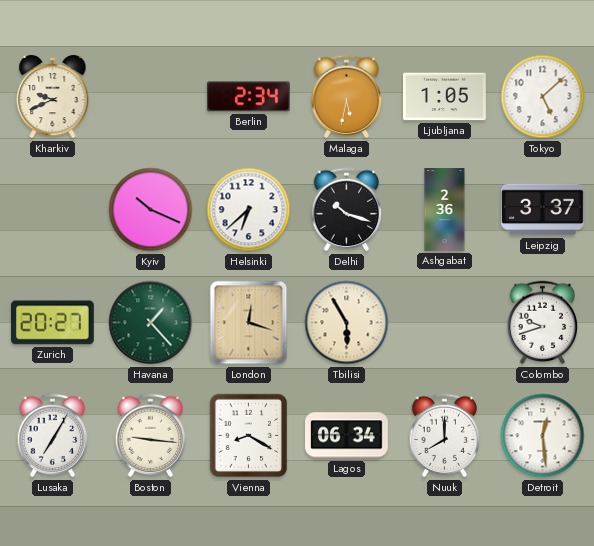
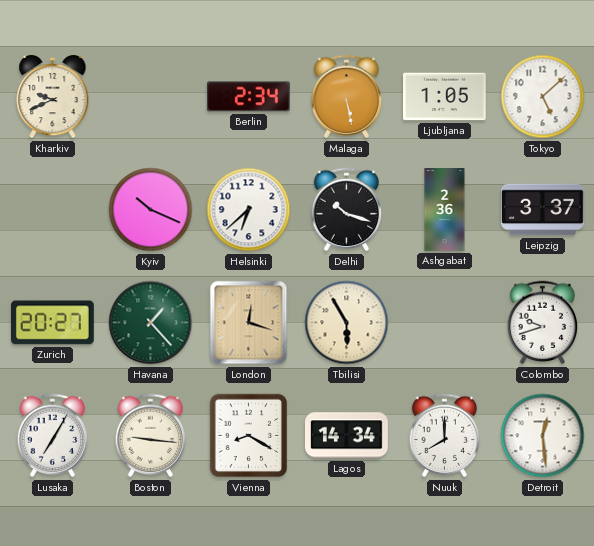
Malaga: 5:32 -> 5:28
Lagos: 06:34 -> 14:34
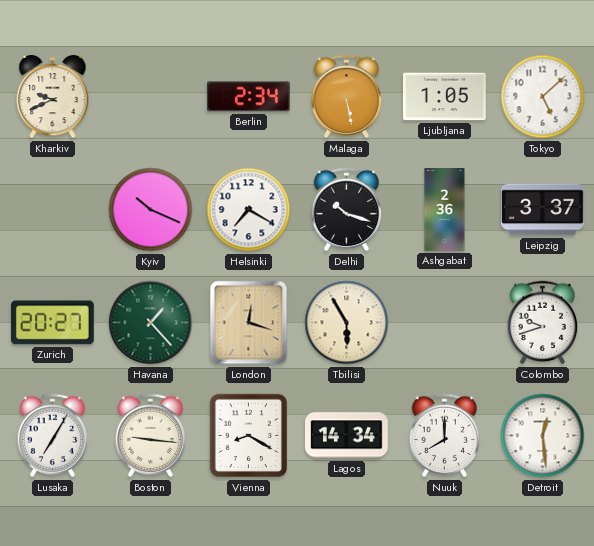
Helsinki: 6:38 -> 7:20
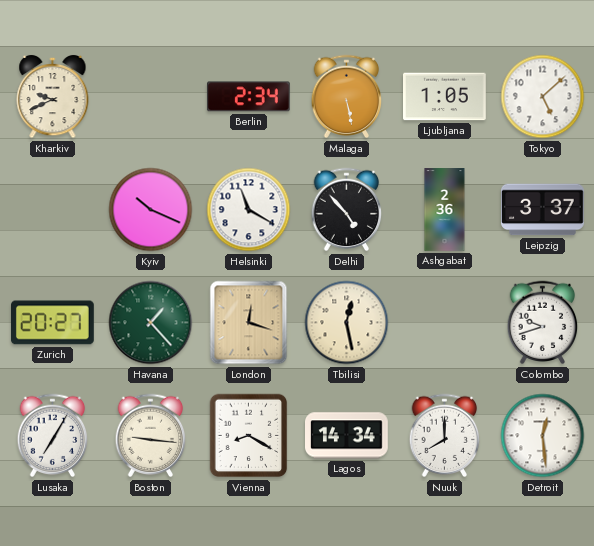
Helsinki: 7:20 -> 11:20
Delhi: 10:18 -> 4:53
Tbilisi: 5:55 -> 12:28
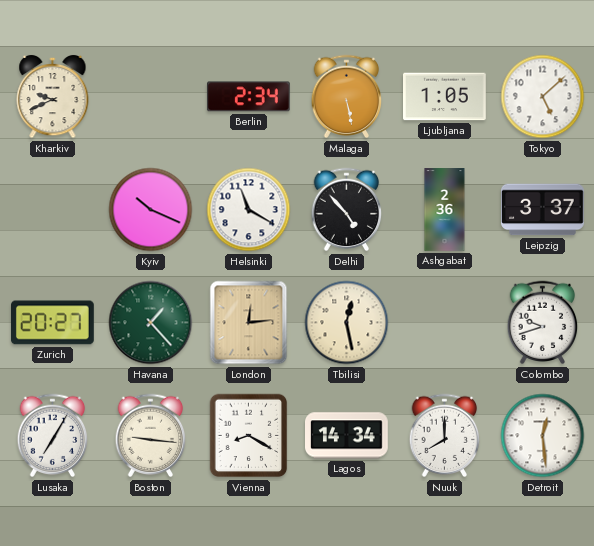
London: 12:18 -> 12:14
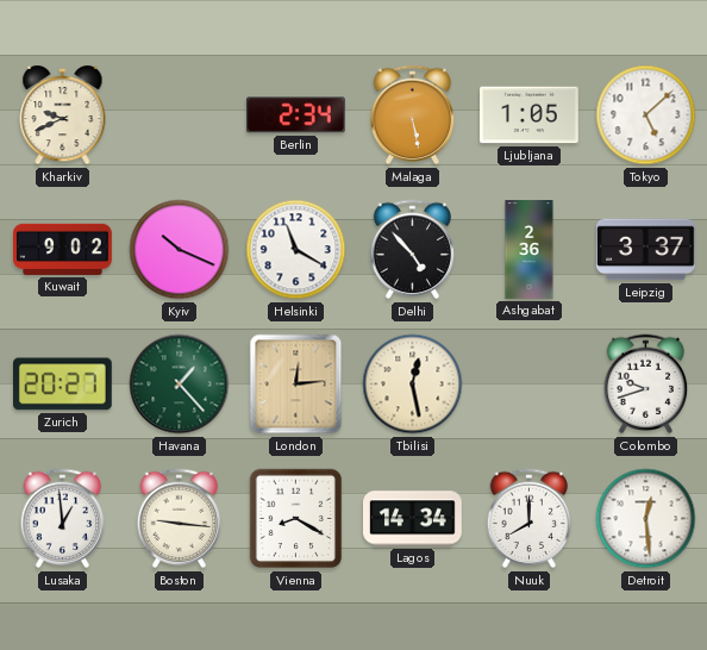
Kuwait: none -> 9:02
Lusaka: 7:05 -> 12:59
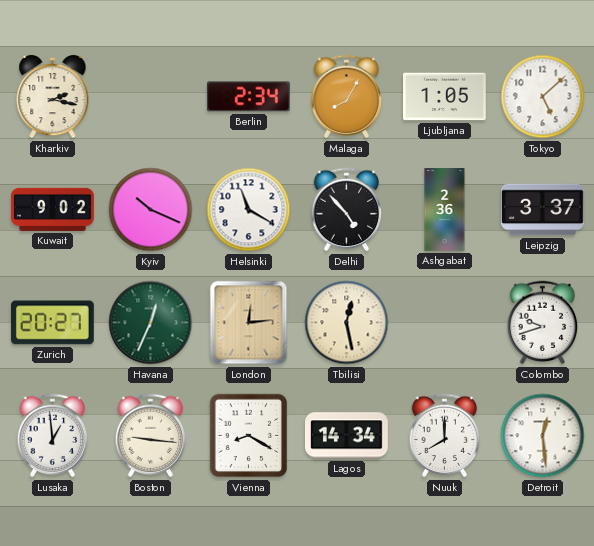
Kharkiv: 9:41 -> 2:17
Malaga: 5:28 -> 8:05
Havana: 1:23 -> 12:34
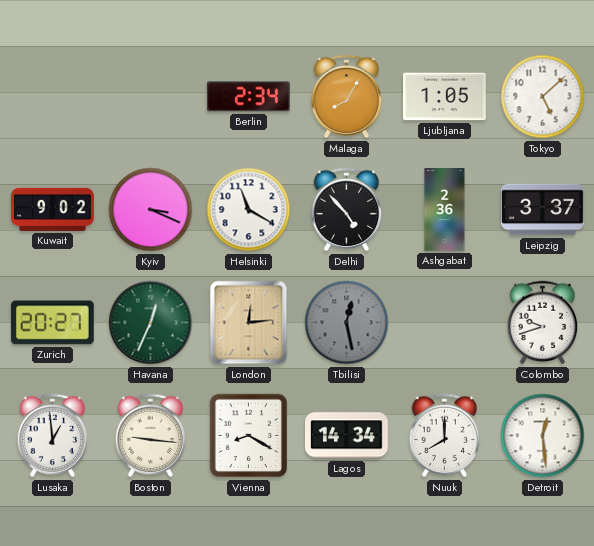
Kharkiv: 2:17 -> none
Kyiv: 10:19 -> 3:19
Tbilisi dial: cream -> grey
